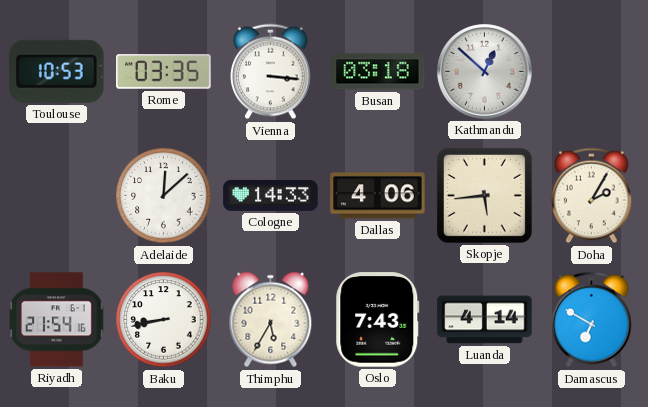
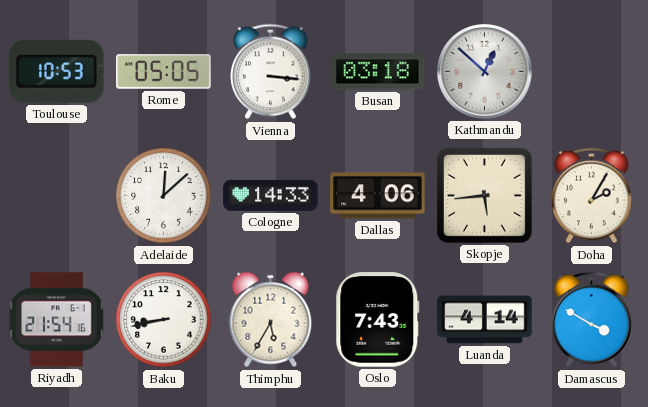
Rome: 03:35 -> 05:05
Damascus: 6:50 -> 3:50
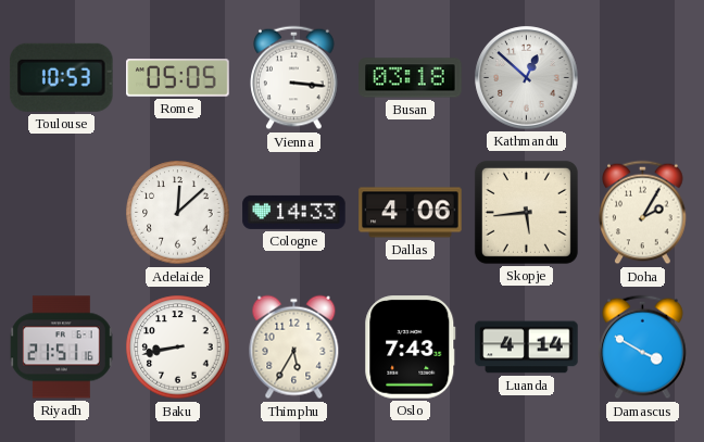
Riyadh: 21:54 -> 21:51
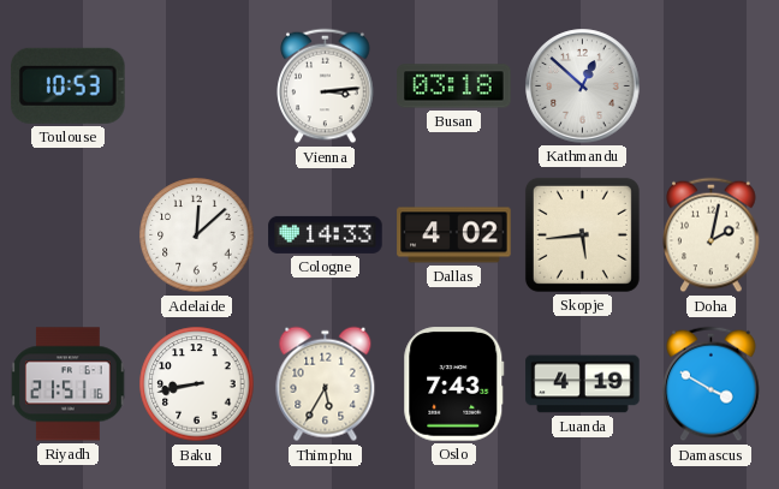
Rome: 05:05 -> none
Vienna: 3:16 -> 3:14
Dallas: 4:06 -> 4:02
Doha: 2:05 -> 2:02
Luanda: 4:14 -> 4:19
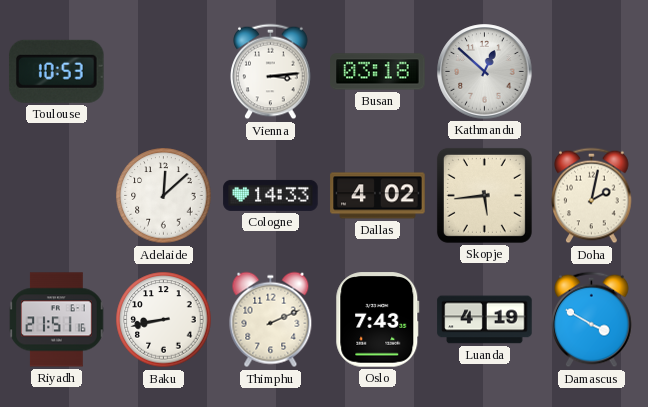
Thimphu: 5:35 -> 2:11
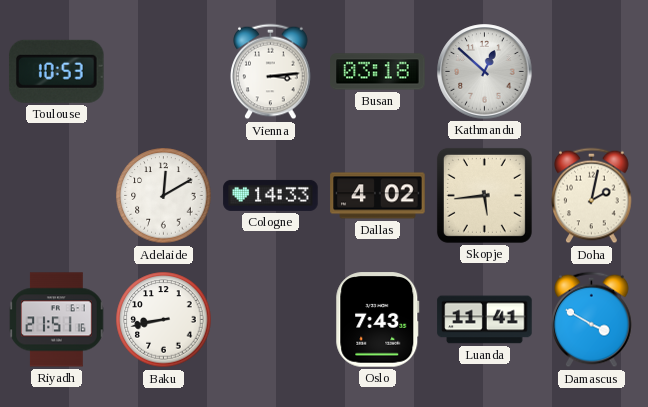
Adelaide: 12:08 -> 12:10
Thimphu: 2:11 -> none
Luanda: 4:19 -> 11:41
